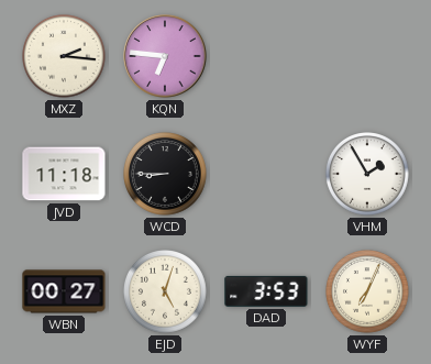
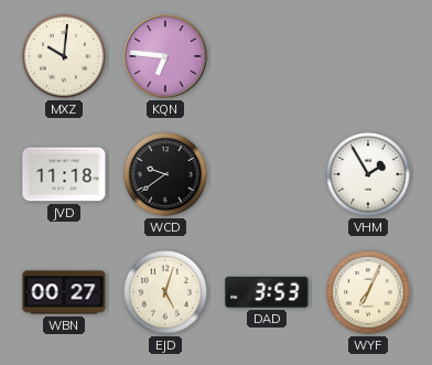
MXZ: 2:16 -> 10:01
WCD: 8:45 -> 9:39
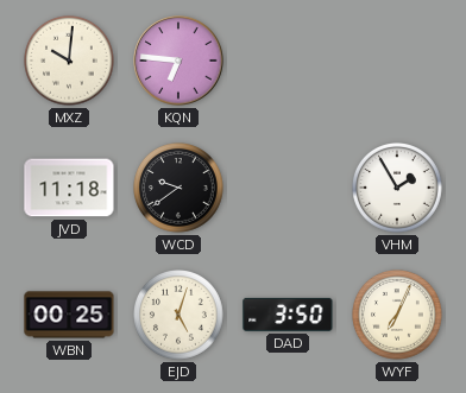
WBN: 00:27 -> 00:25
DAD: 3:53 -> 3:50
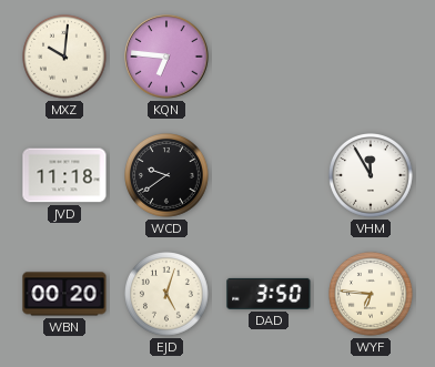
VHM: 1:55 -> 11:55
WBN: 00:25 -> 00:20
WYF: 7:04 -> 6:46
